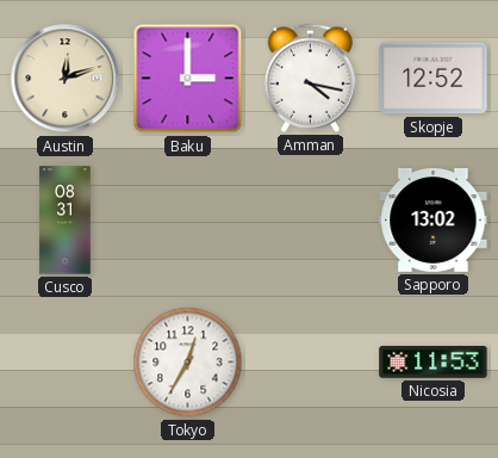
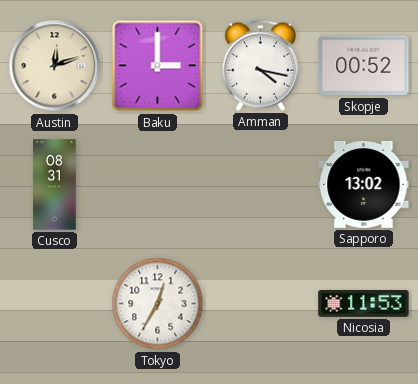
Skopje: 12:52 -> 00:52
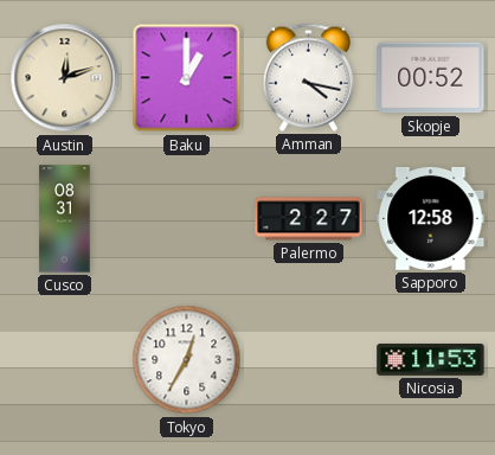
Baku: 3:00 -> 1:00
Palermo: none -> 2:27
Sapporo: 13:02 -> 12:58
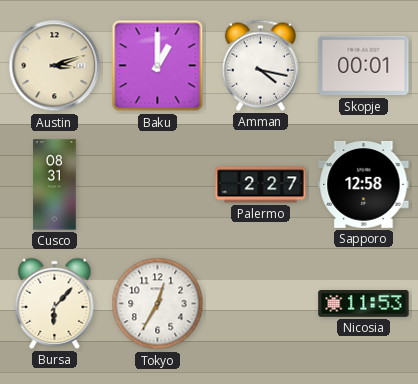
Austin: 12:12 -> 3:12
Skopje: 00:52 -> 00:01
Bursa: none -> 6:07
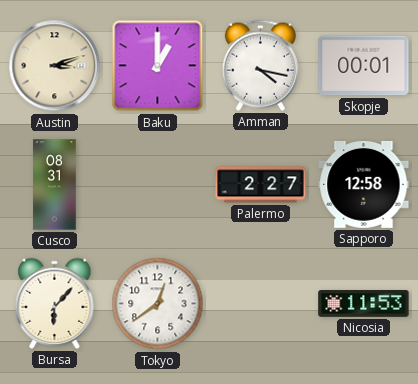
Tokyo: 12:35 -> 12:39
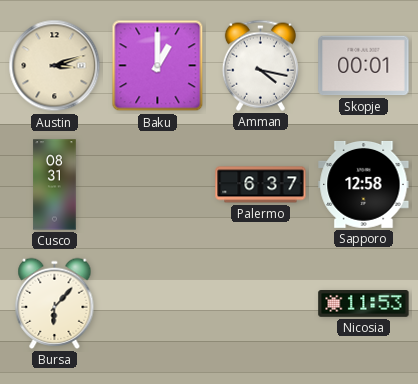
Palermo: 2:27 -> 6:37
Tokyo: 12:39 -> none
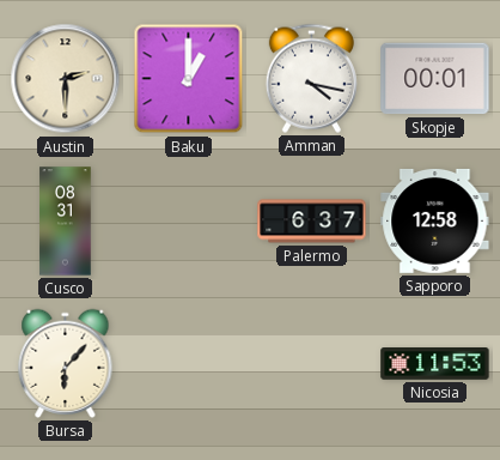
Austin: 3:12 -> 2:30
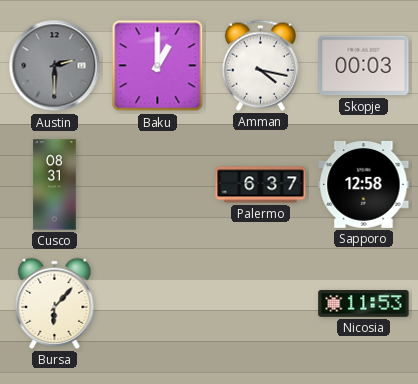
Austin dial: cream -> grey
Skopje: 00:01 -> 00:03
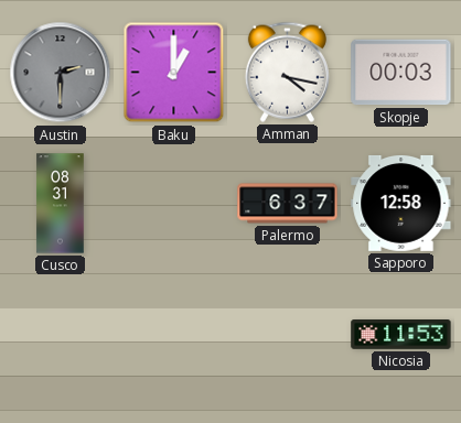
Bursa: 6:07 -> none
